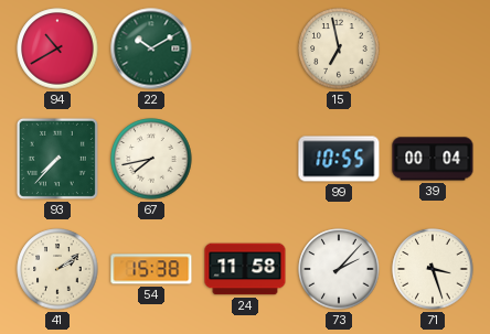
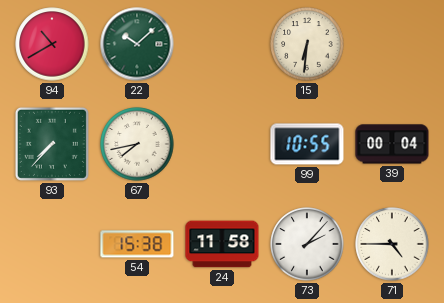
22: 10:10 -> 10:08
15: 6:58 -> 6:31
41: 2:09 -> none
71: 3:27 -> 4:45
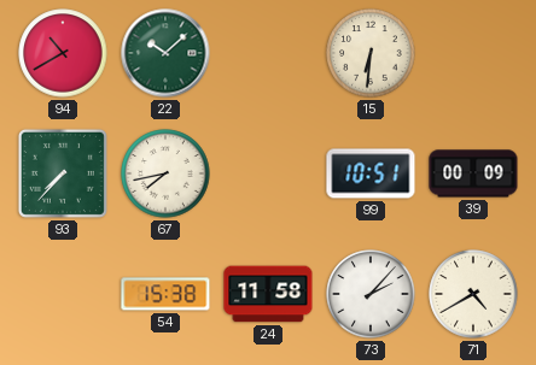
99: 10:55 -> 10:51
39: 00:04 -> 00:09
71: 4:45 -> 4:40
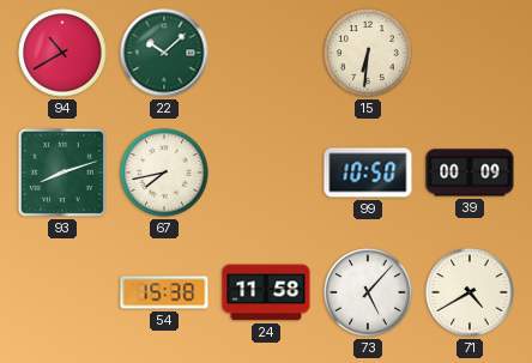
93: 7:37 -> 8:12
99: 10:51 -> 10:50
73: 2:07 -> 5:07
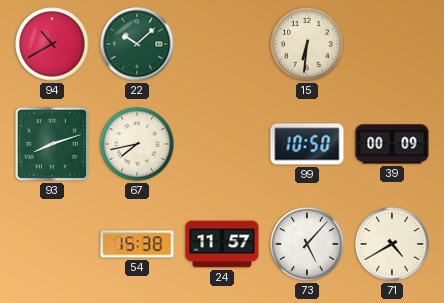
24: 11:58 -> 11:57
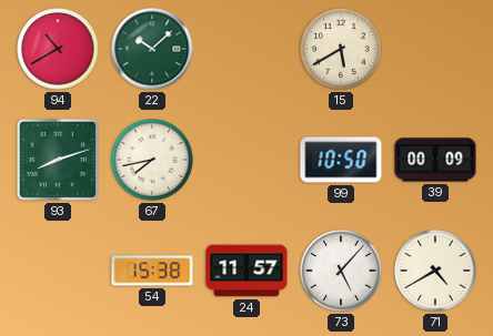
15: 6:31 -> 5:40
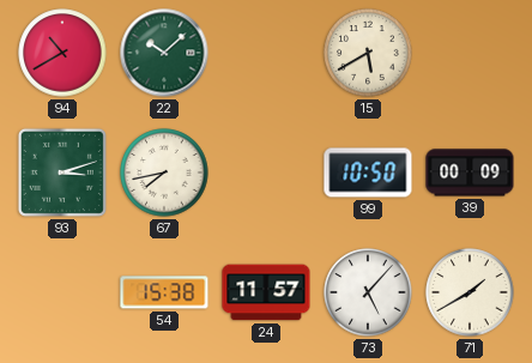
93: 8:12 -> 3:12
71: 4:40 -> 1:40
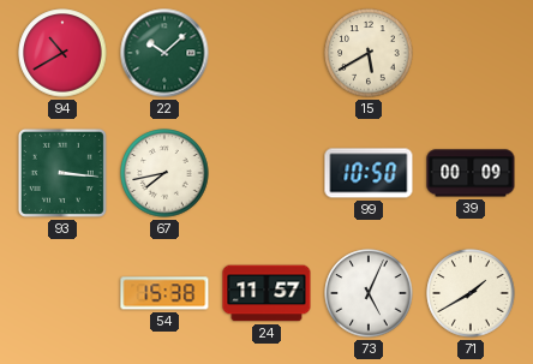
93: 3:12 -> 3:16
73: 5:07 -> 5:04
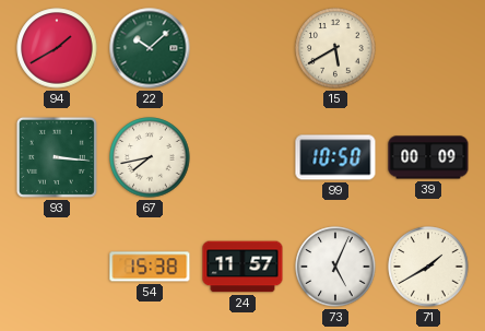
94: 10:40 -> 1:40
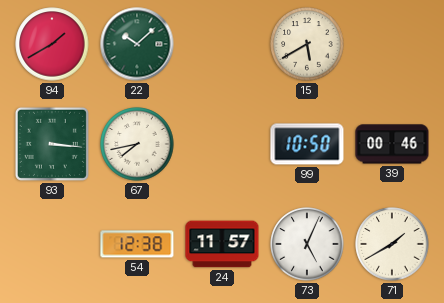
39: 00:09 -> 00:46
54: 15:38 -> 12:38
